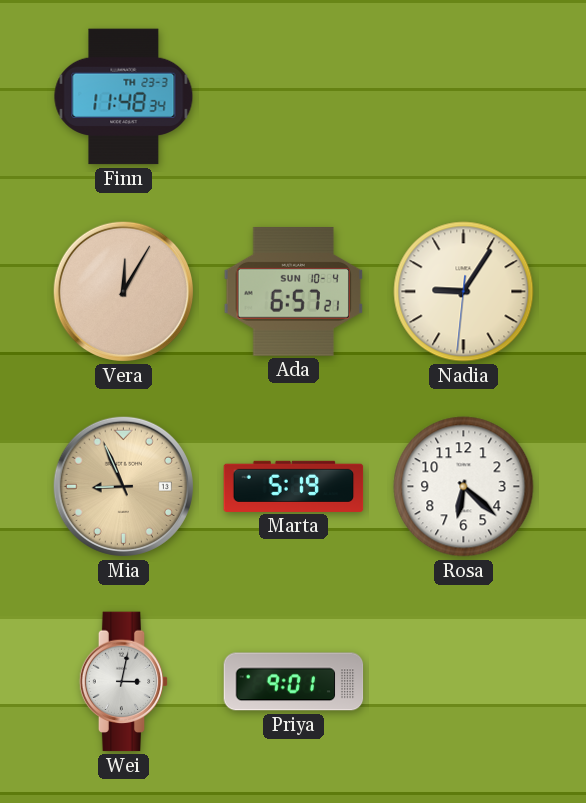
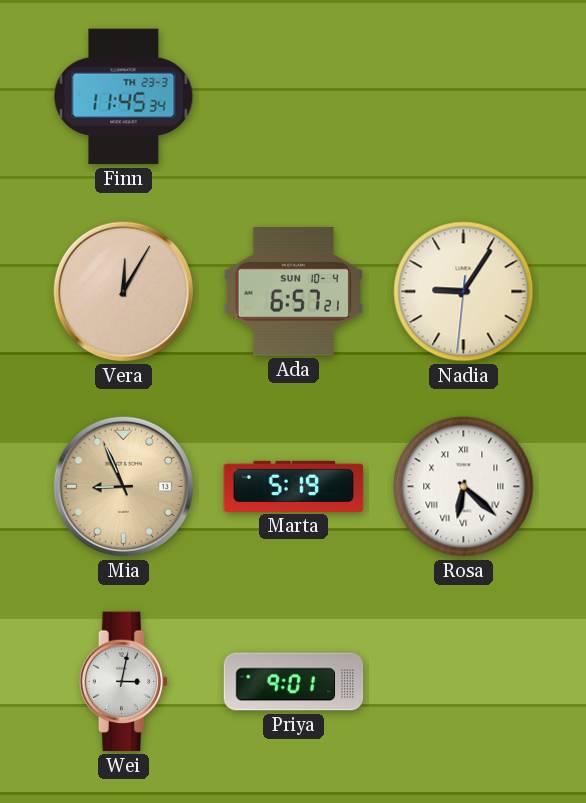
Finn: 11:48 -> 11:45
Rosa numerals: Arabic -> Roman
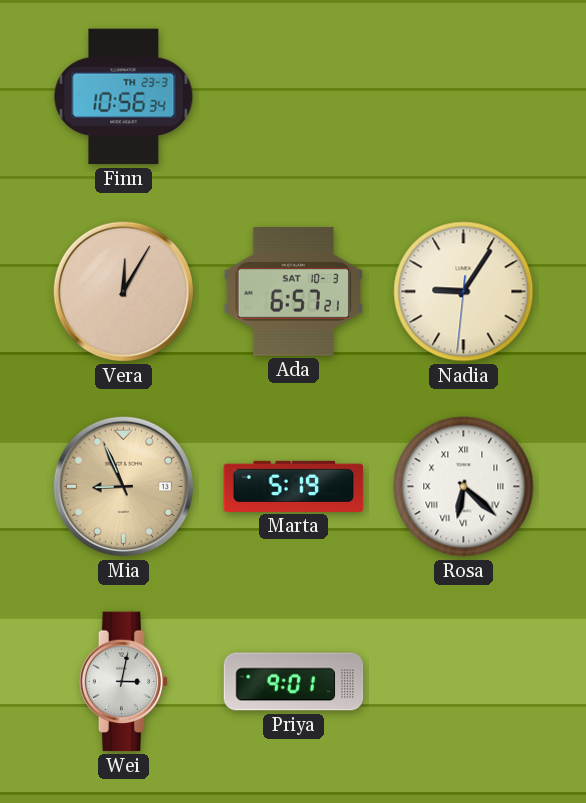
Finn: 11:45 -> 10:56
Ada date: SUN 10-4 -> SAT 10-3
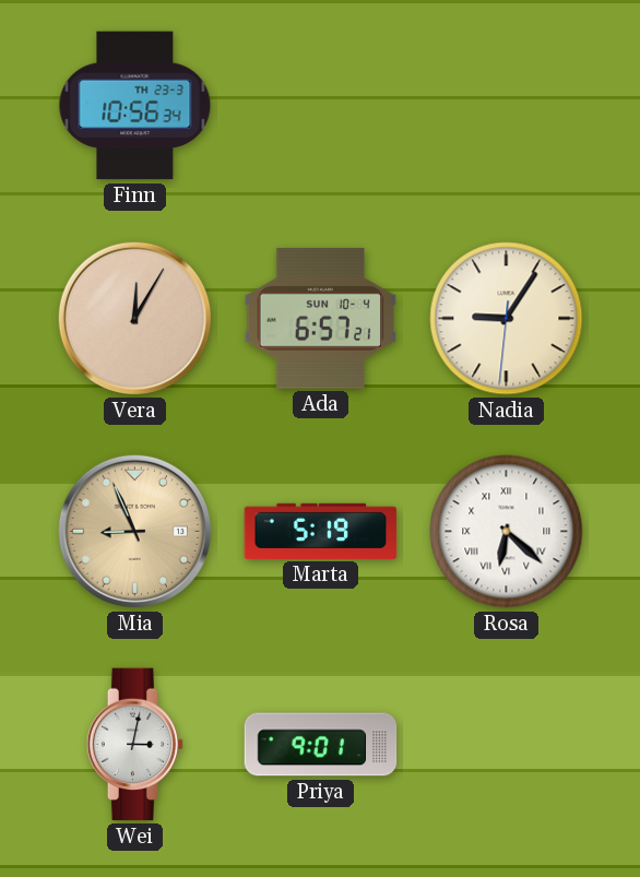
Ada date: SAT 10-3 -> SUN 10-4
